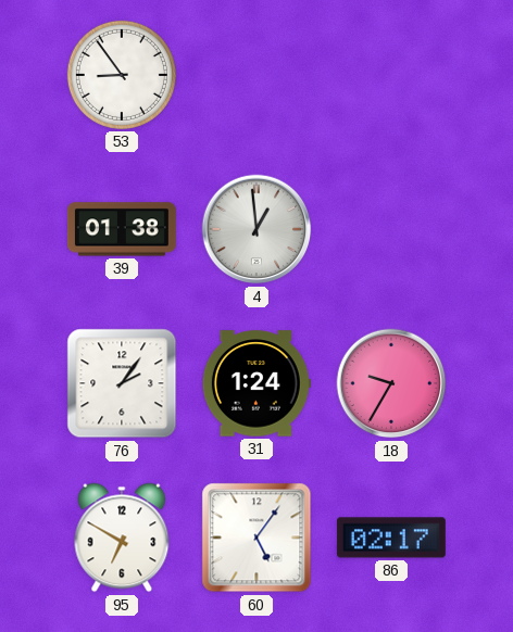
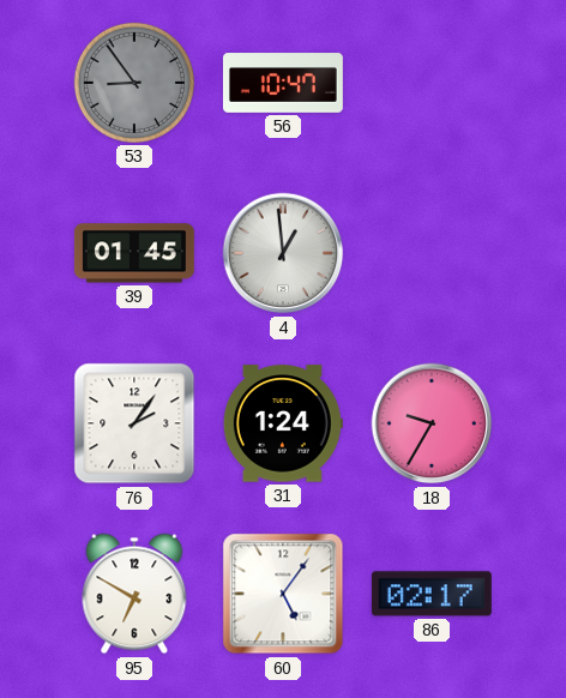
53 dial: white -> grey
56: none -> 10:47
39: 01:38 -> 01:45
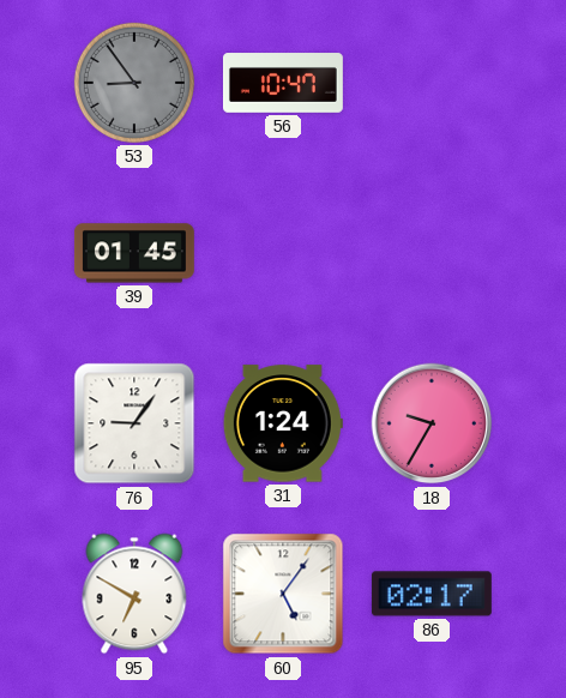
4: 12:59 -> none
76: 2:06 -> 9:06
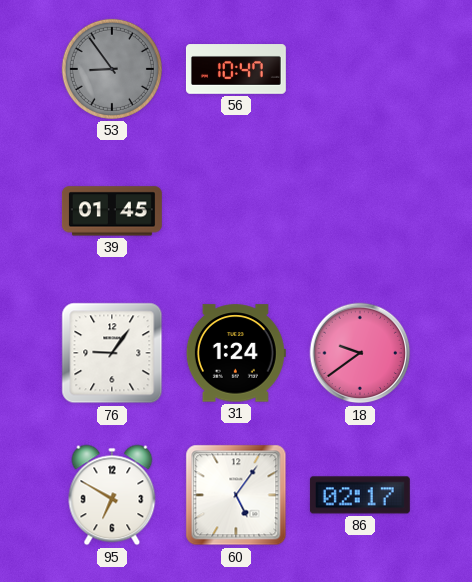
18: 9:35 -> 9:39
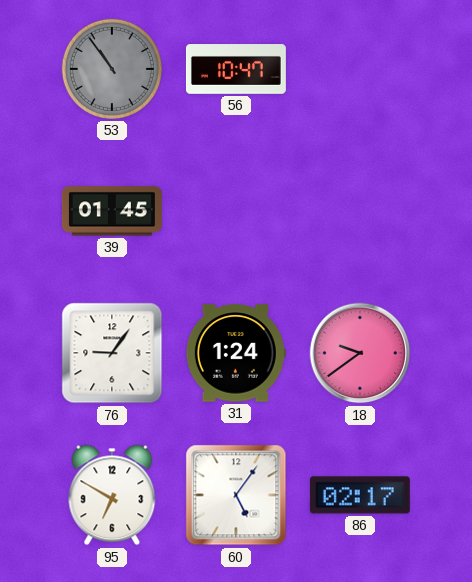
53: 8:54 -> 10:54
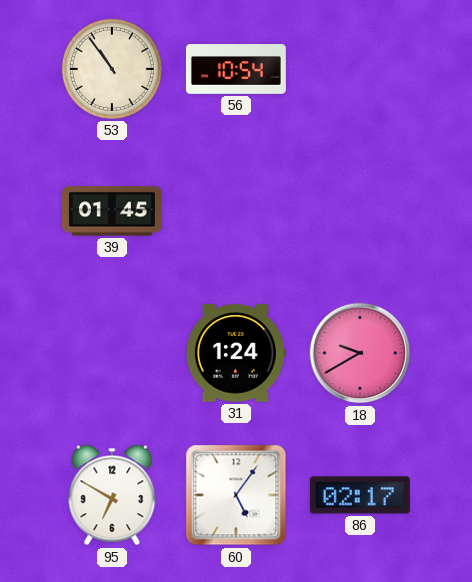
53 dial: grey -> cream
56: 10:47 -> 10:54
76: 9:06 -> none
18: 9:39 -> 9:40
